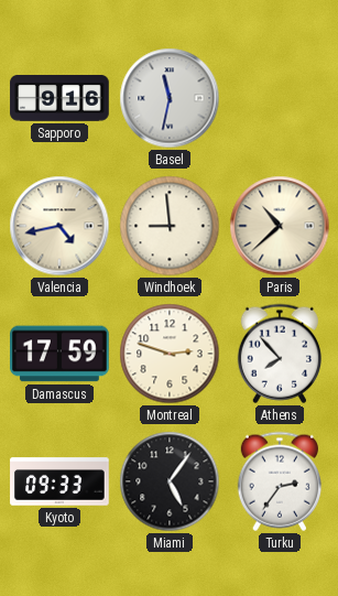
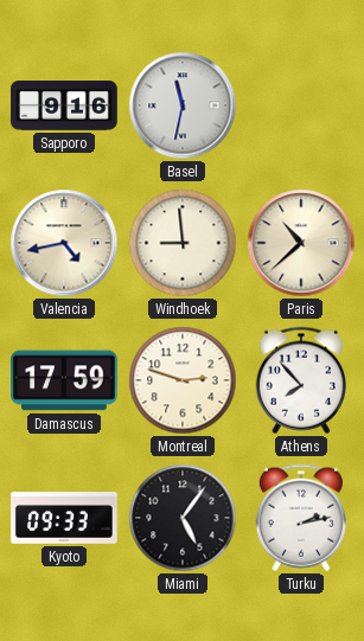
Turku: 2:36 -> 2:13
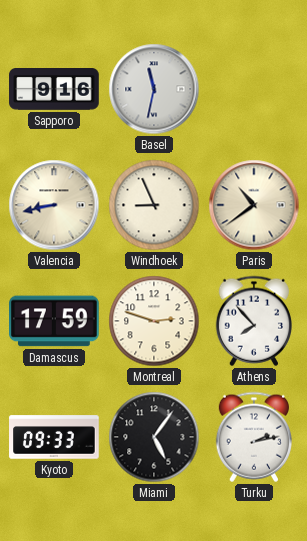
Valencia: 4:43 -> 8:43
Windhoek: 8:59 -> 8:56
Paris: 10:38 -> 10:39
